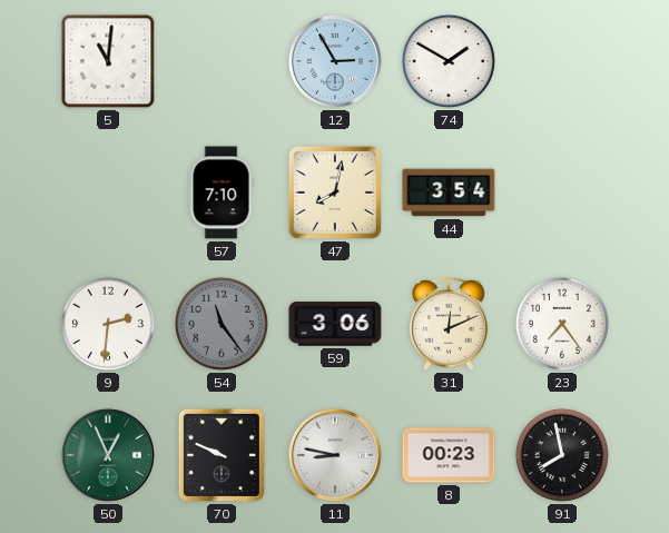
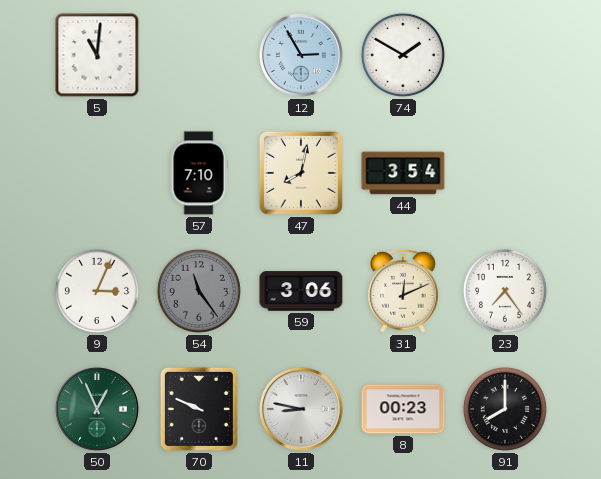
9: 2:31 -> 3:04
91: 7:58 -> 8:00
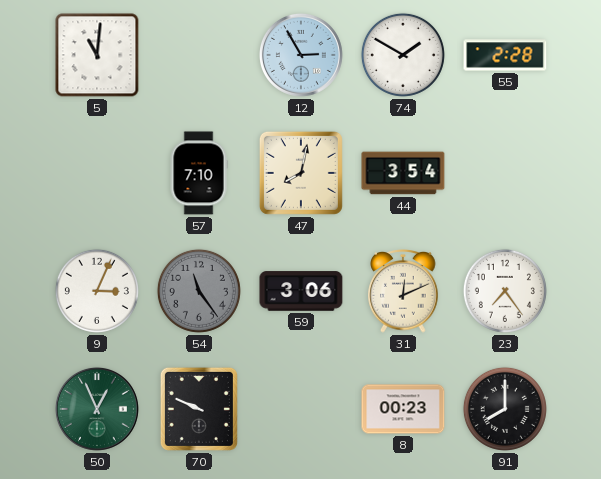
55: none -> 2:28
11: 8:47 -> none
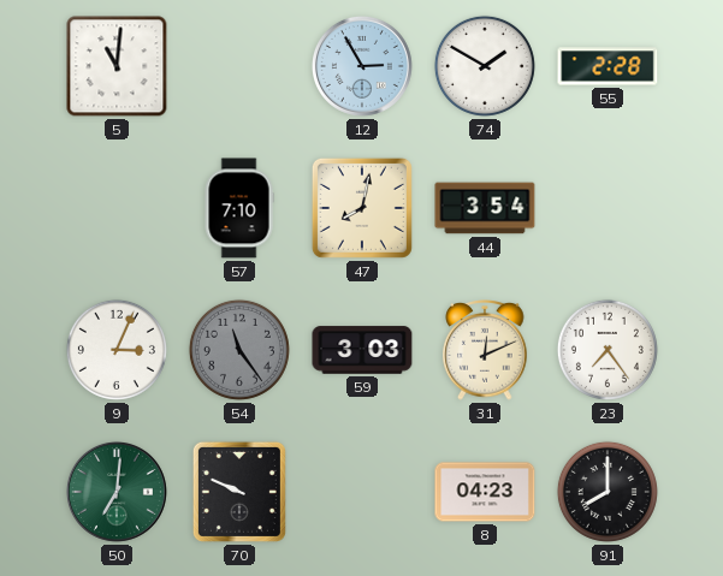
59: 3:06 -> 3:03
50: 12:56 -> 7:01
8: 00:23 -> 04:23
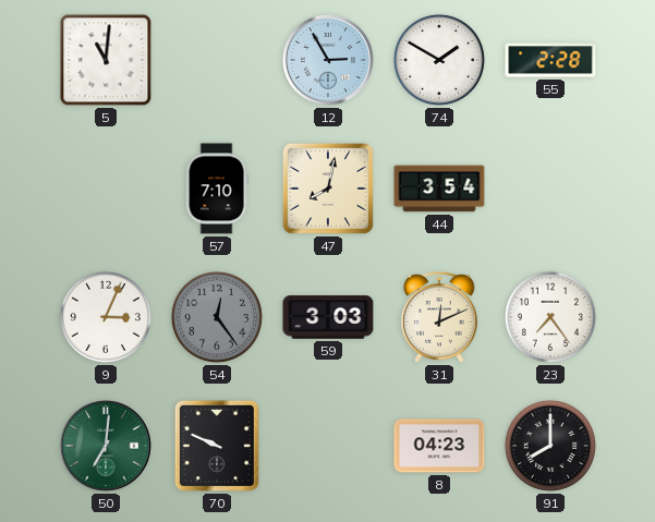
54: 11:24 -> 12:24
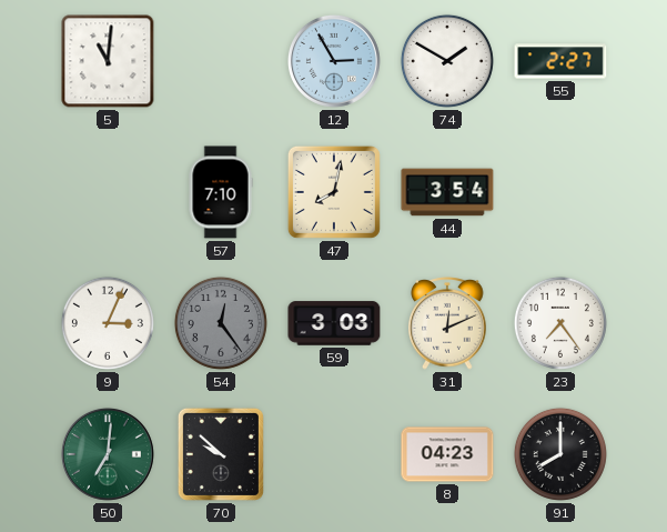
55: 2:28 -> 2:27
70: 9:49 -> 9:52
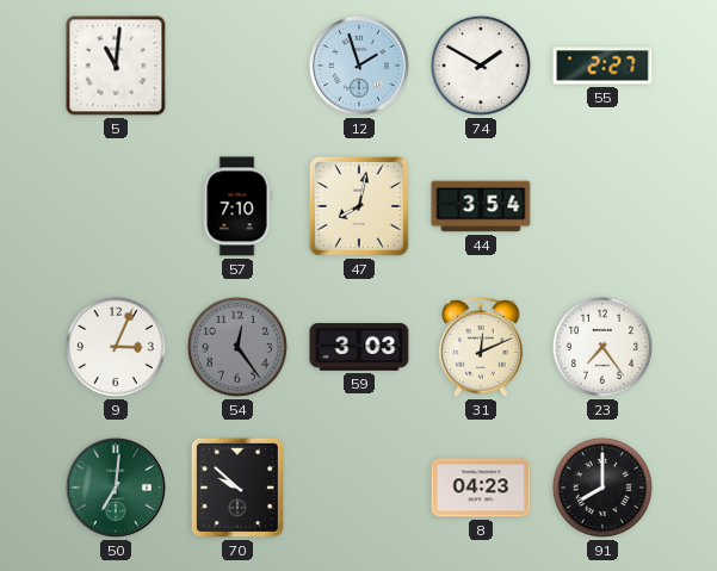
12: 2:55 -> 1:57
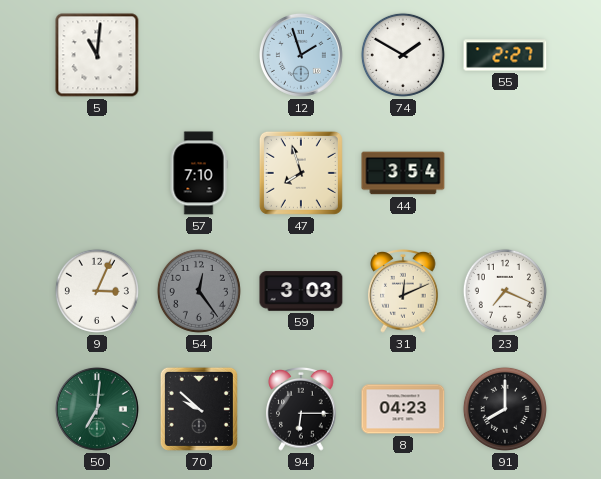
47: 8:02 -> 7:57
23: 7:24 -> 7:19
94: none -> 6:15
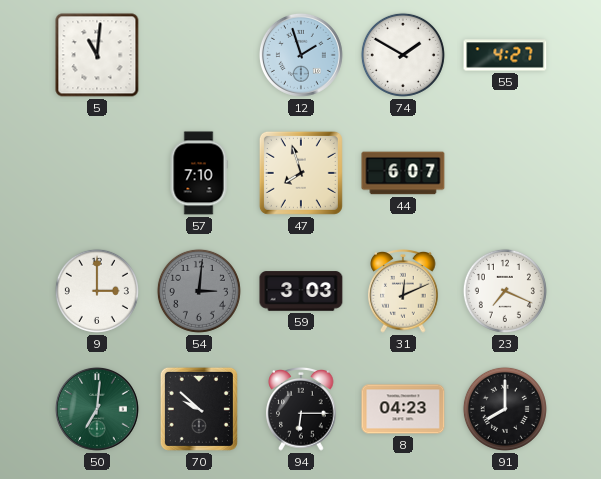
55: 2:27 -> 4:27
44: 3:54 -> 6:07
9: 3:04 -> 3:00
54: 12:24 -> 3:01
